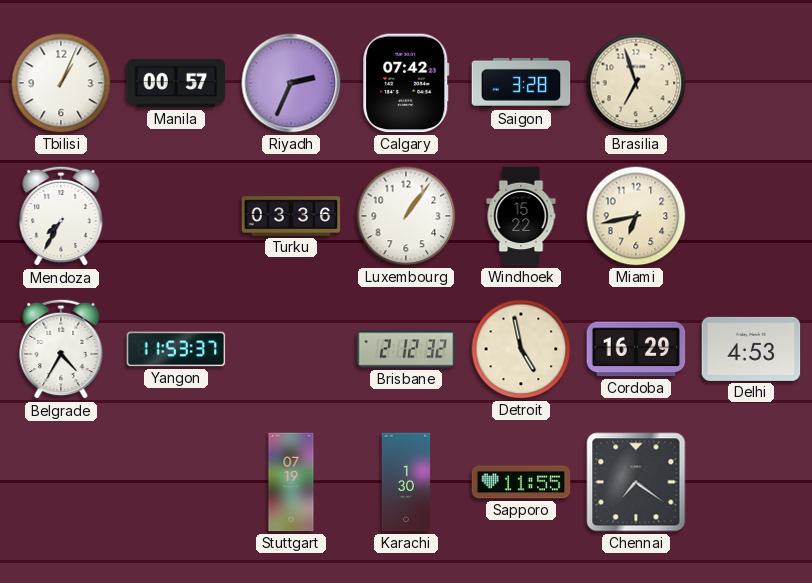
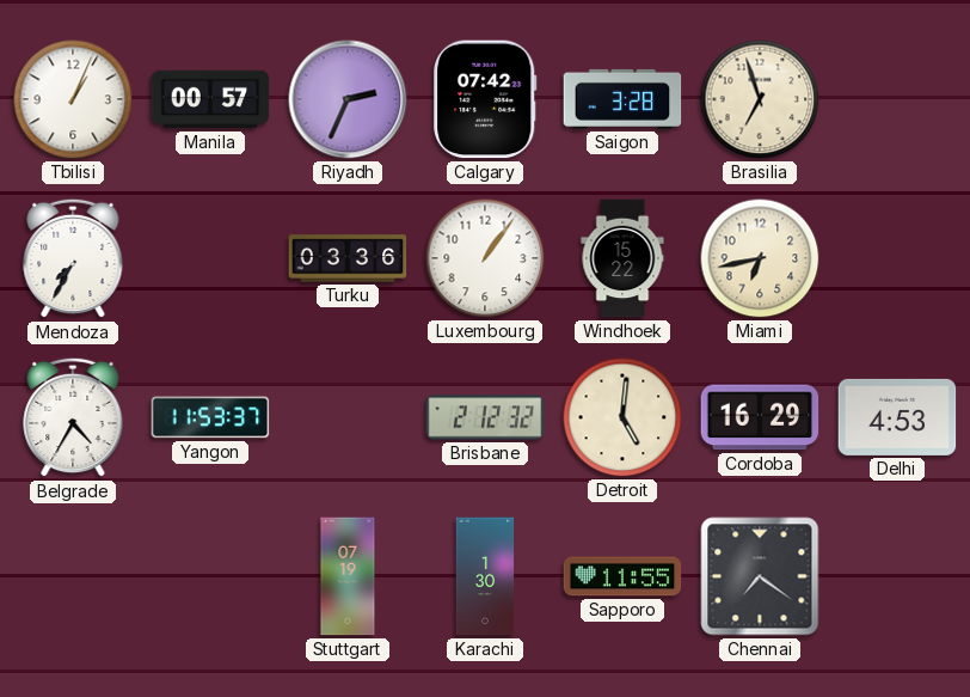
Detroit: 4:58 -> 5:01
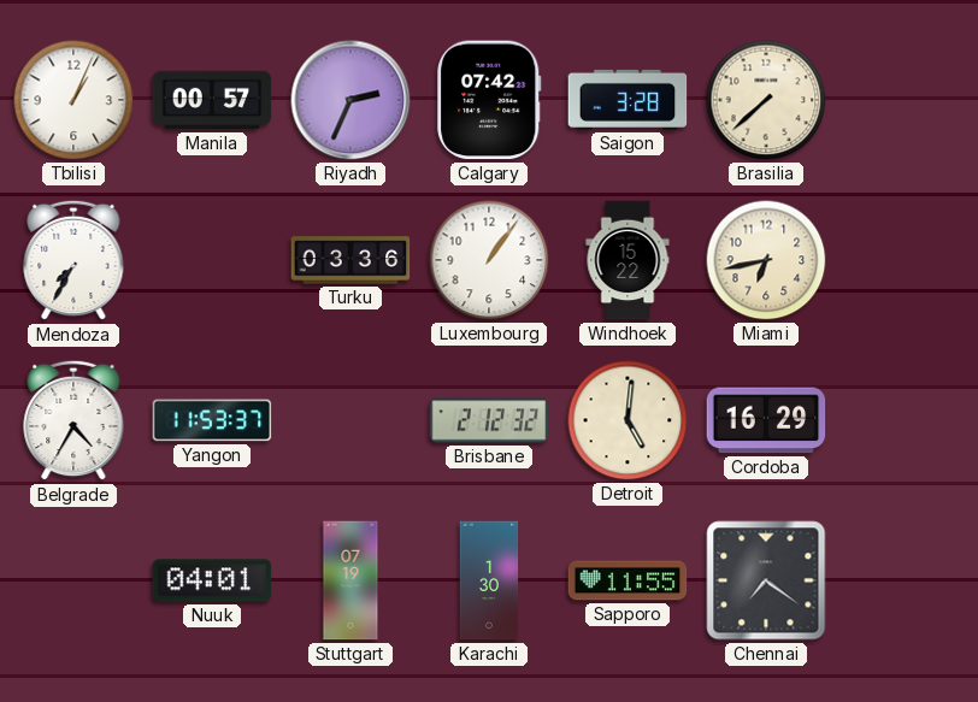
Brasilia: 6:57 -> 7:38
Delhi: 4:53 -> none
Nuuk: none -> 04:01
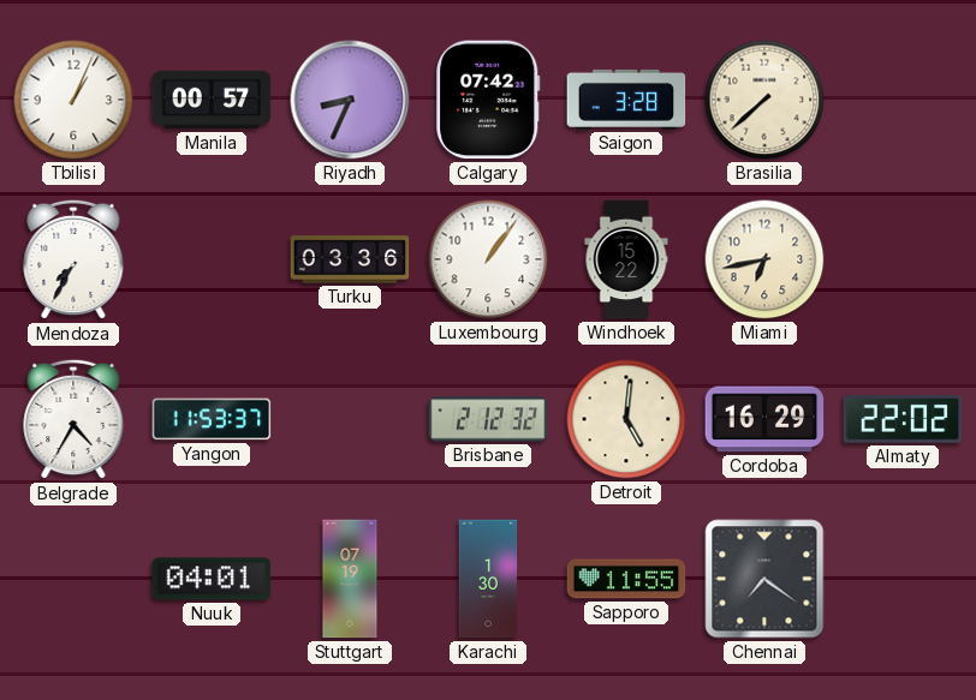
Riyadh: 2:34 -> 8:34
Almaty: none -> 22:02
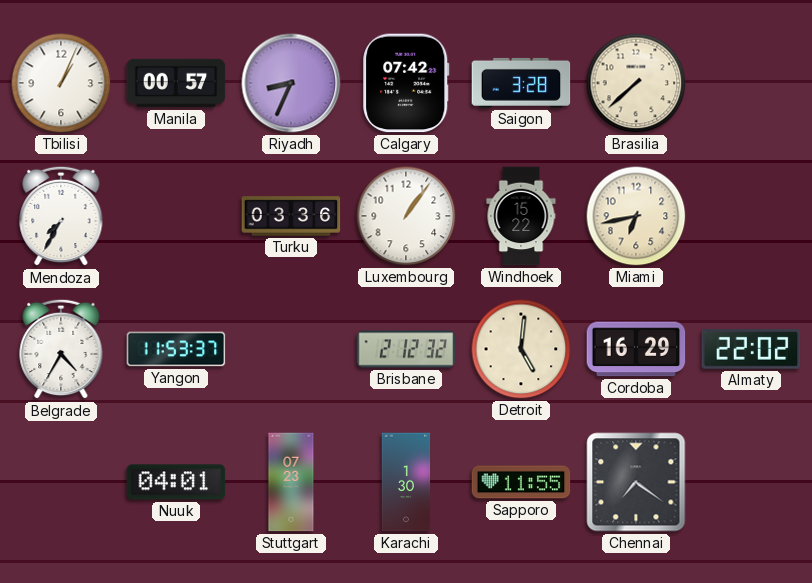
Stuttgart: 07:19 -> 07:23
